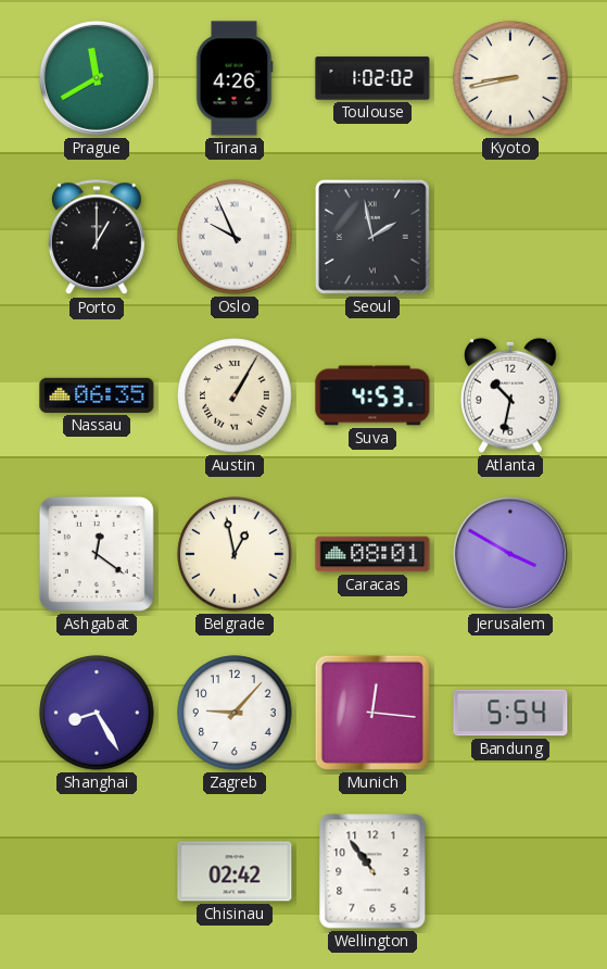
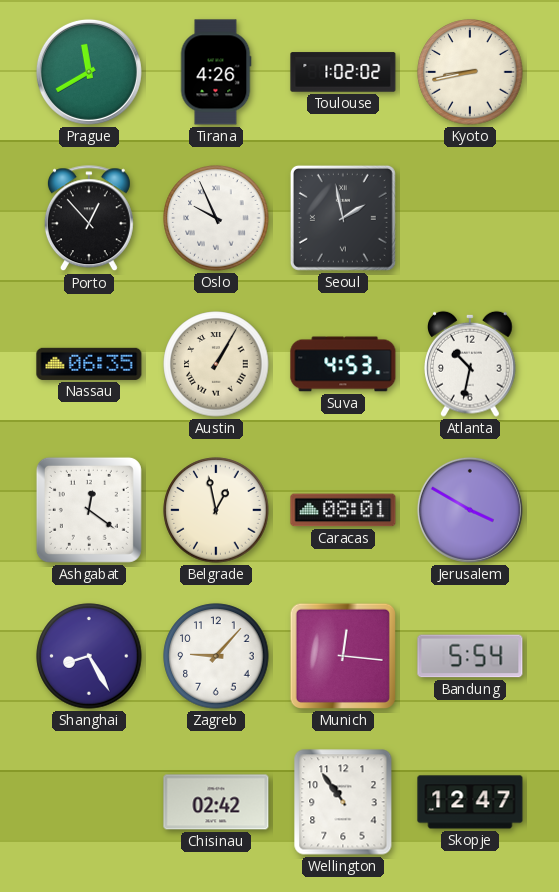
Porto: 1:00 -> 12:53
Skopje: none -> 12:47
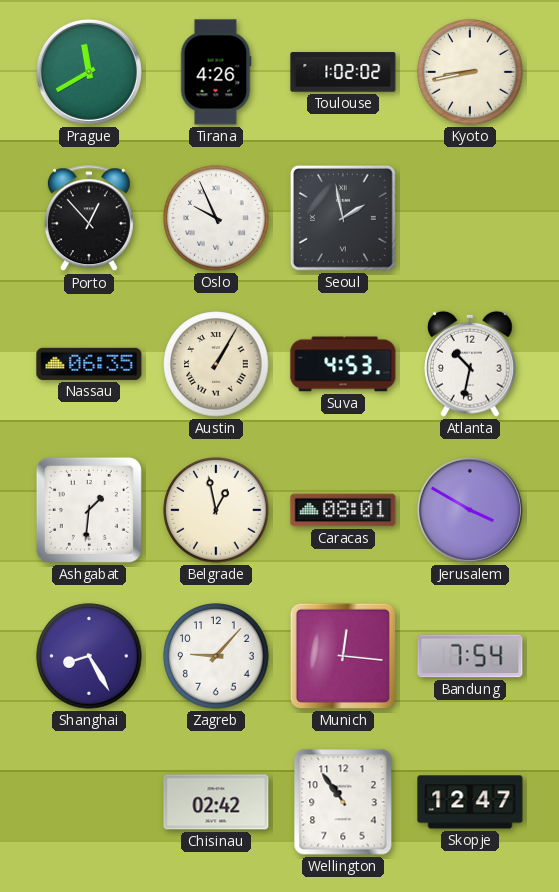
Ashgabat: 12:21 -> 1:31
Bandung: 5:54 -> 7:54
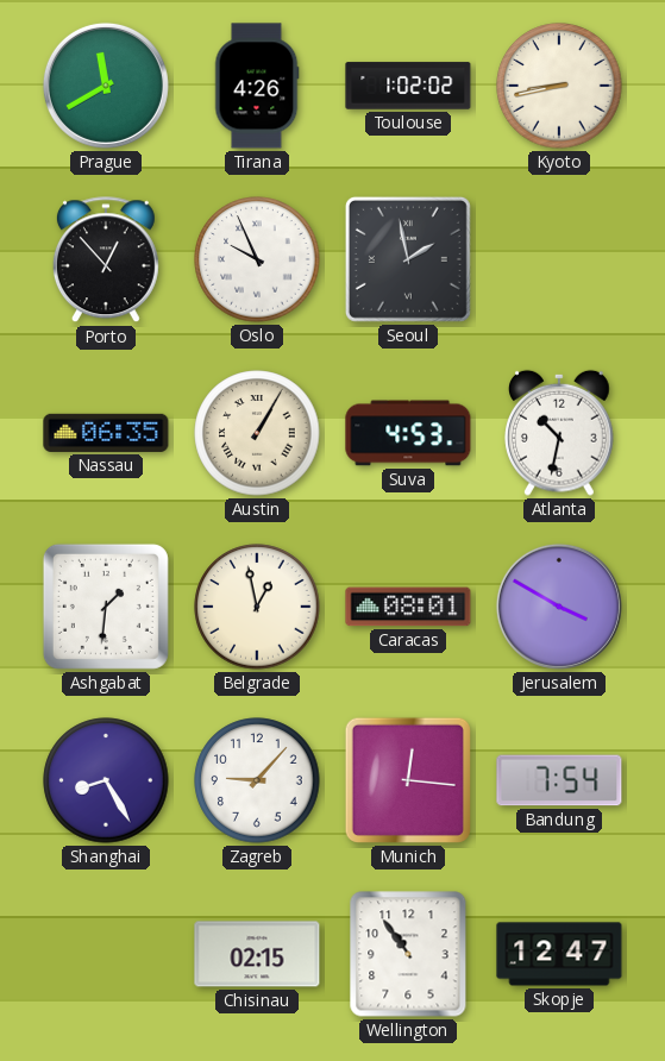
Chisinau: 02:42 -> 02:15
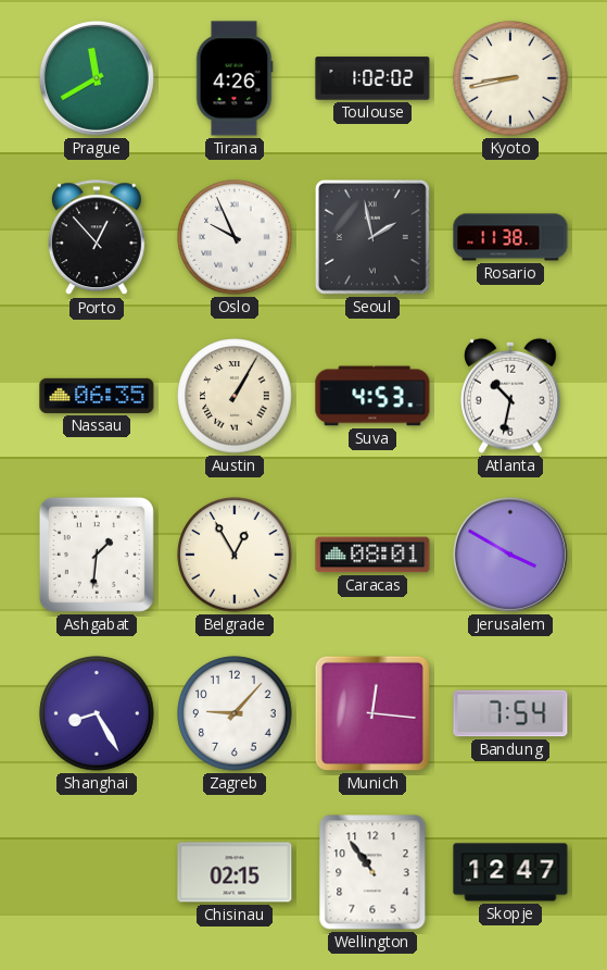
Rosario: none -> 11:38
Belgrade: 12:58 -> 12:55
